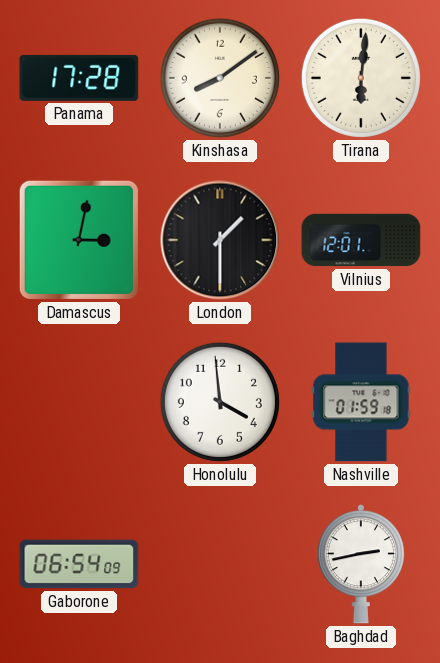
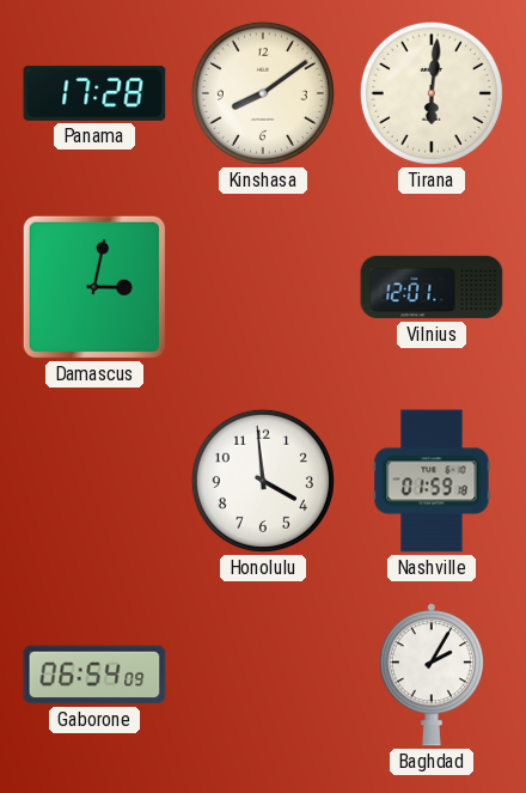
London: 1:30 -> none
Baghdad: 2:43 -> 2:05
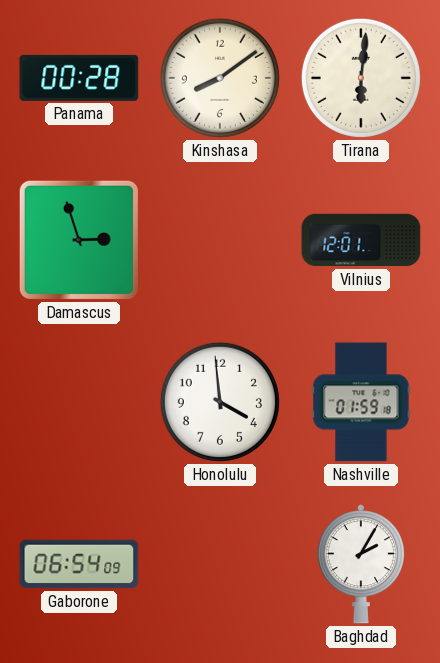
Panama: 17:28 -> 00:28
Damascus: 3:02 -> 2:57
